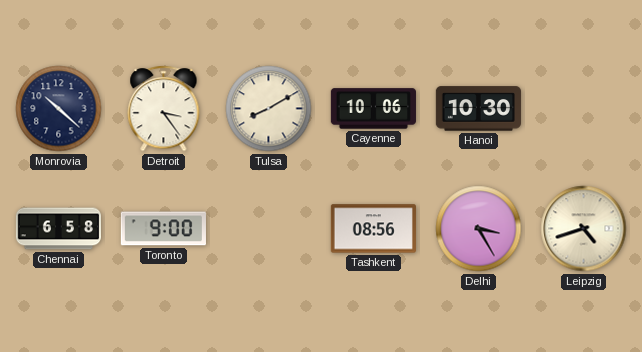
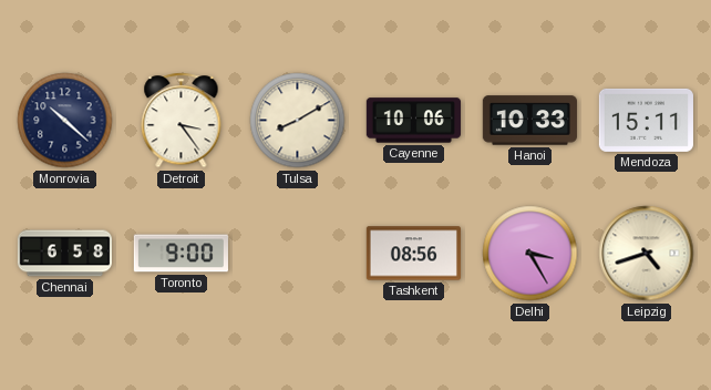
Hanoi: 10:30 -> 10:33
Mendoza: none -> 15:11
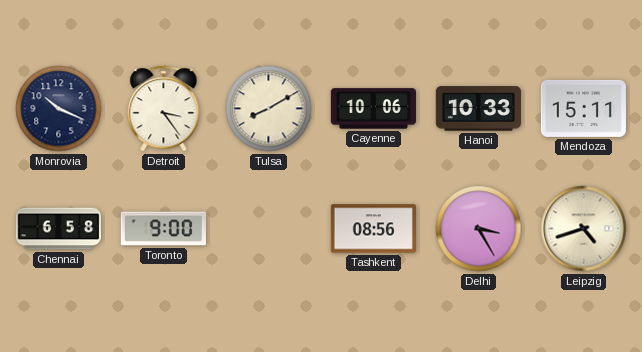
Monrovia: 10:22 -> 10:19
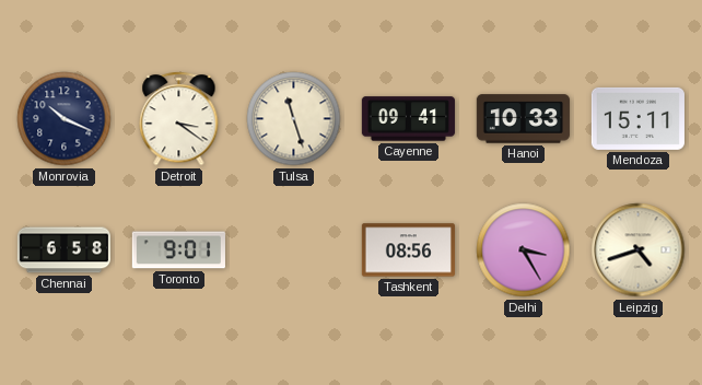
Detroit: 3:24 -> 3:21
Tulsa: 8:10 -> 11:27
Cayenne: 10:06 -> 09:41
Toronto: 9:00 -> 9:01
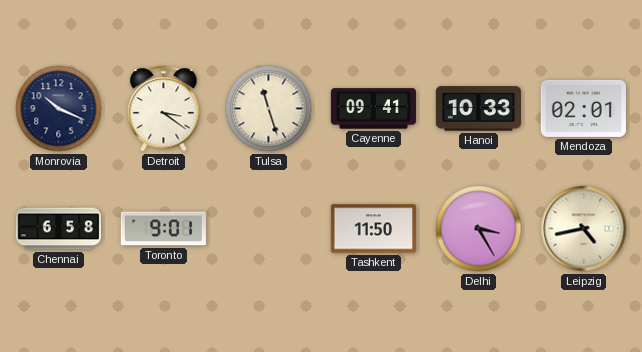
Mendoza: 15:11 -> 02:01
Tashkent: 08:56 -> 11:50
Leipzig: 4:42 -> 4:43
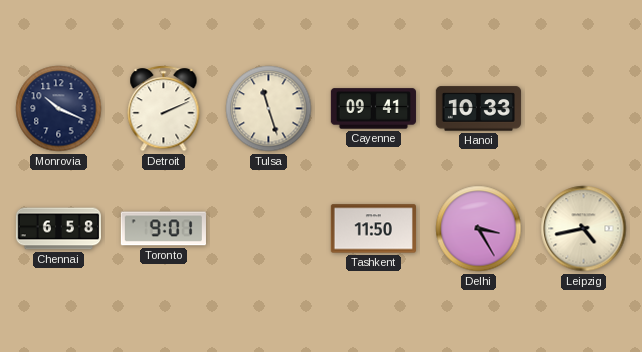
Detroit: 3:21 -> 2:11
Mendoza: 02:01 -> none
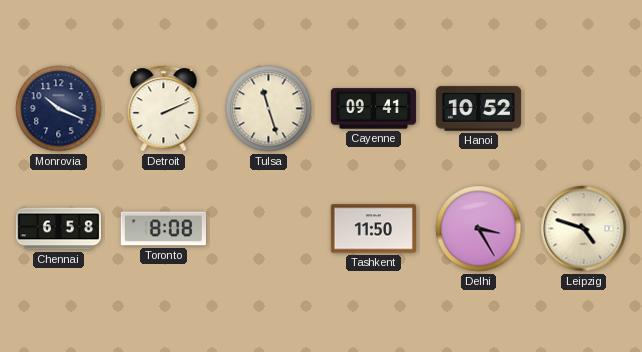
Hanoi: 10:33 -> 10:52
Toronto: 9:01 -> 8:08
Leipzig: 4:43 -> 4:48
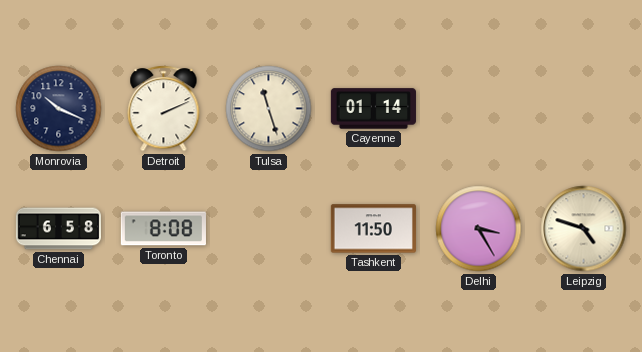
Cayenne: 09:41 -> 01:14
Hanoi: 10:52 -> none
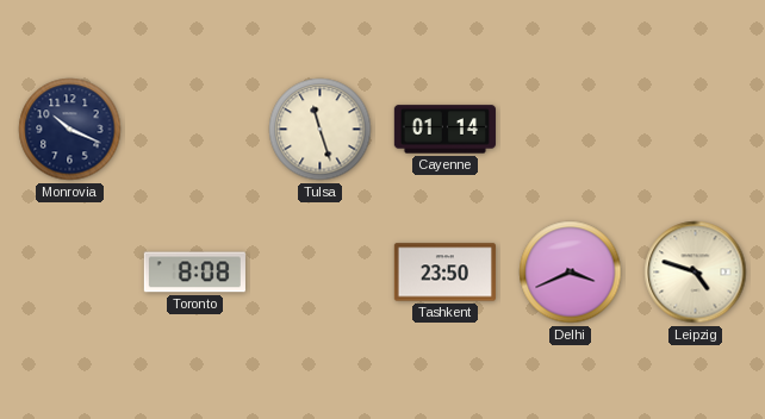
Detroit: 2:11 -> none
Chennai: 6:58 -> none
Tashkent: 11:50 -> 23:50
Delhi: 3:25 -> 3:41
